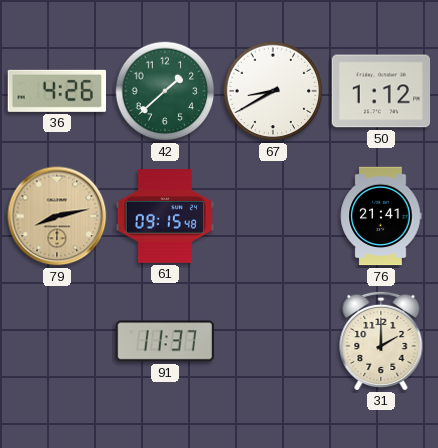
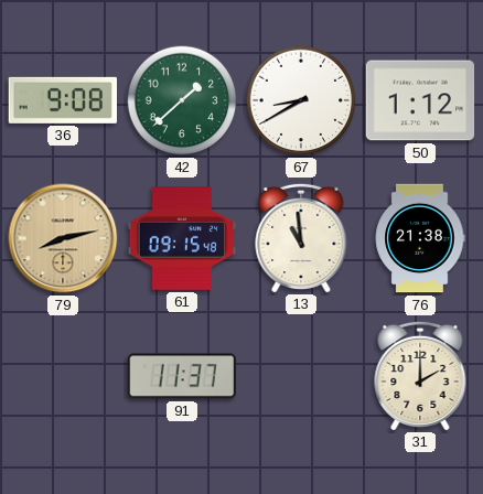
36: 4:26 -> 9:08
13: none -> 10:59
76: 21:41 -> 21:38
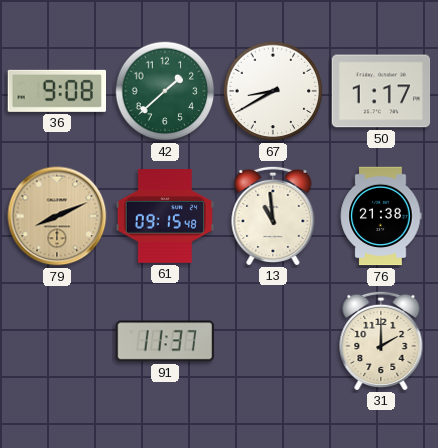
50: 1:12 -> 1:17
79: 8:13 -> 8:11
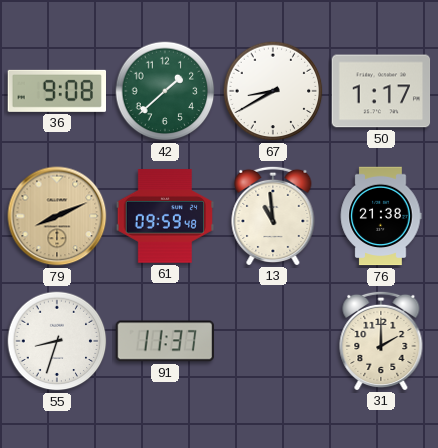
61: 09:15 -> 09:59
55: none -> 8:33
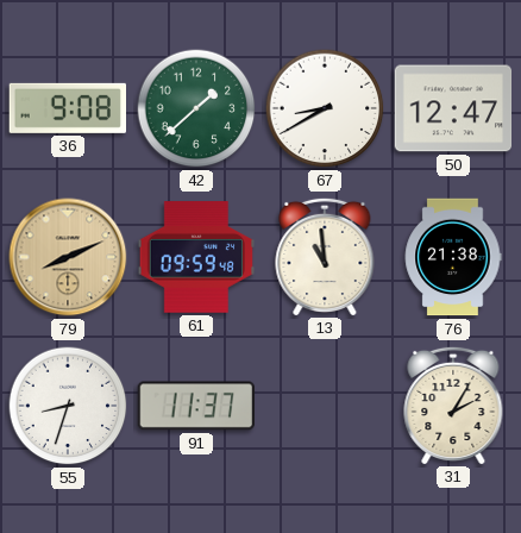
50: 1:17 -> 12:47
31: 2:00 -> 2:05
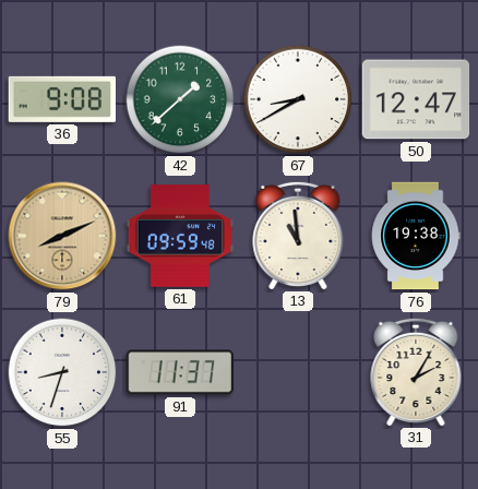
76: 21:38 -> 19:38
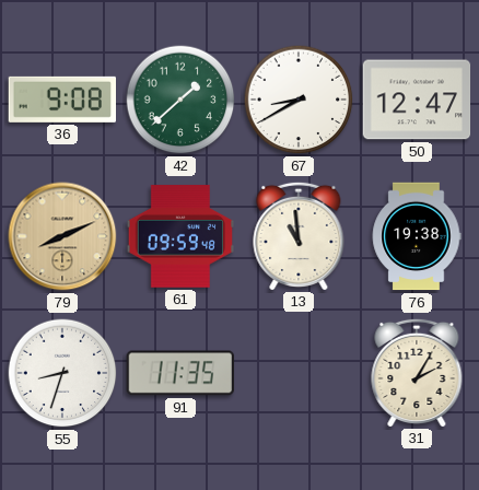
91: 11:37 -> 11:35
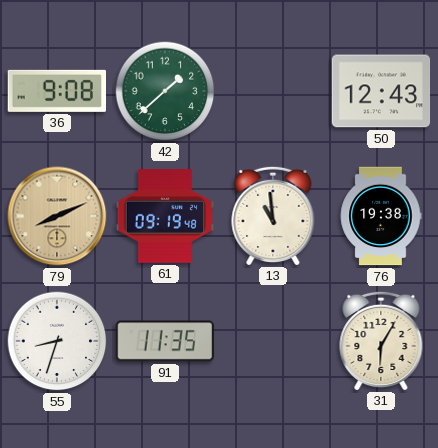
67: 8:40 -> none
50: 12:47 -> 12:43
61: 09:59 -> 09:19
31: 2:05 -> 6:05
